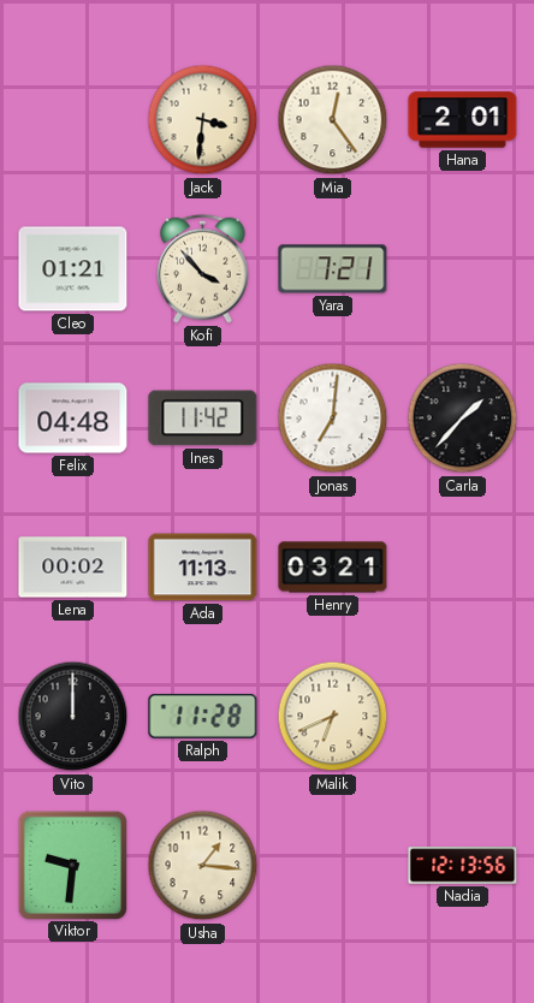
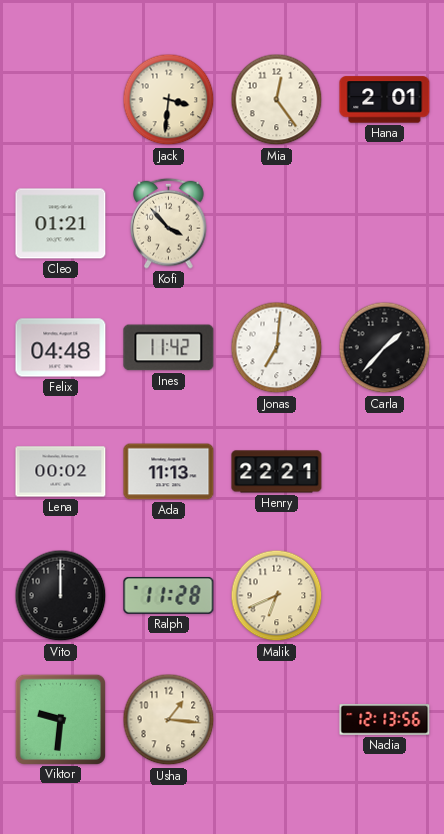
Yara: 7:21 -> none
Henry: 03:21 -> 22:21
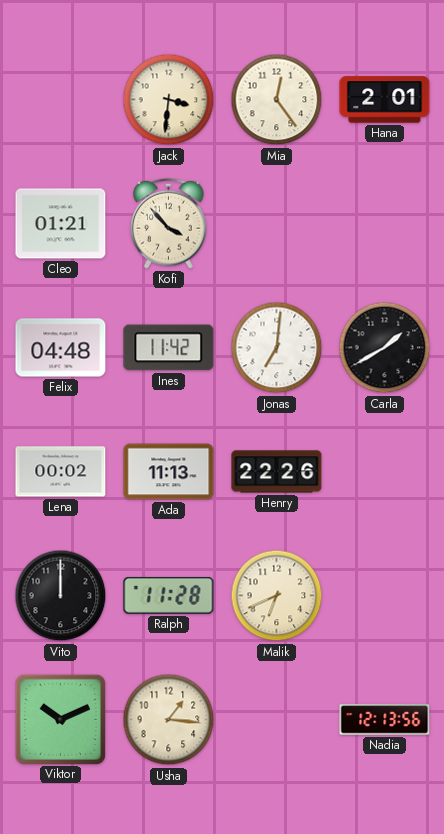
Carla: 1:37 -> 1:40
Henry: 22:21 -> 22:26
Viktor: 9:31 -> 10:11
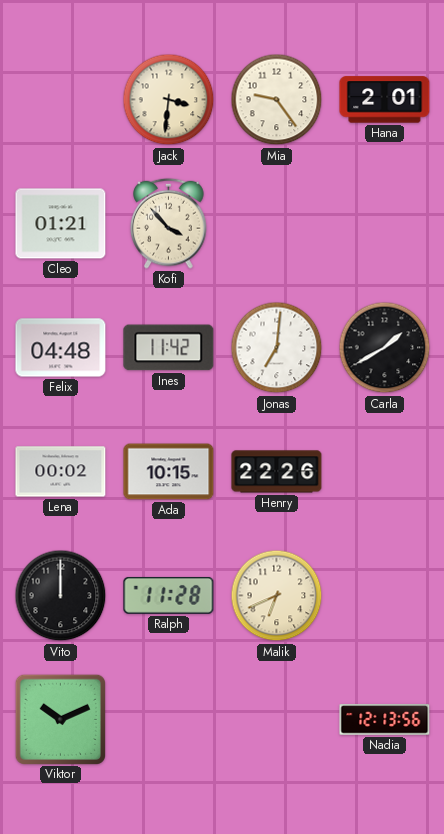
Mia: 12:24 -> 9:24
Ada: 11:13 -> 10:15
Usha: 1:16 -> none
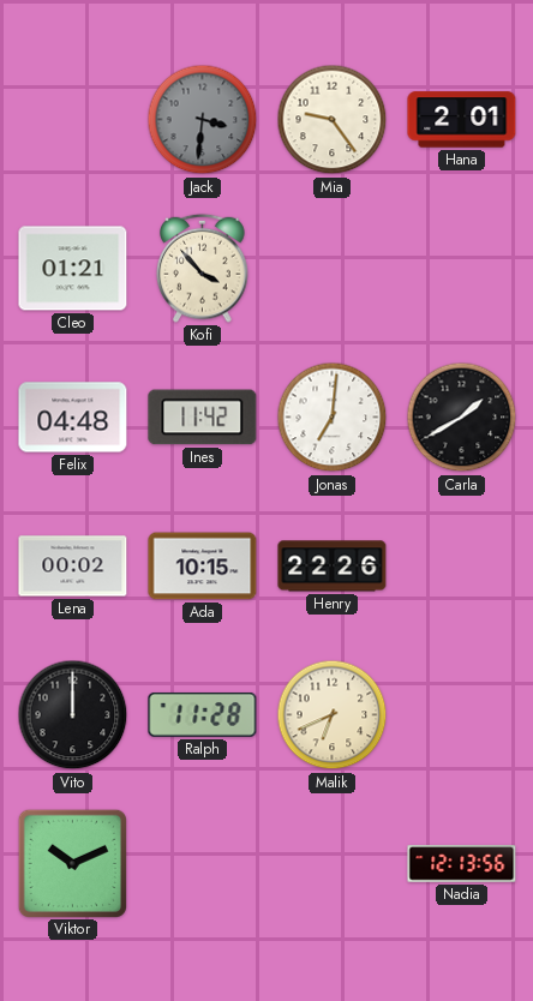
Jack dial: cream -> grey
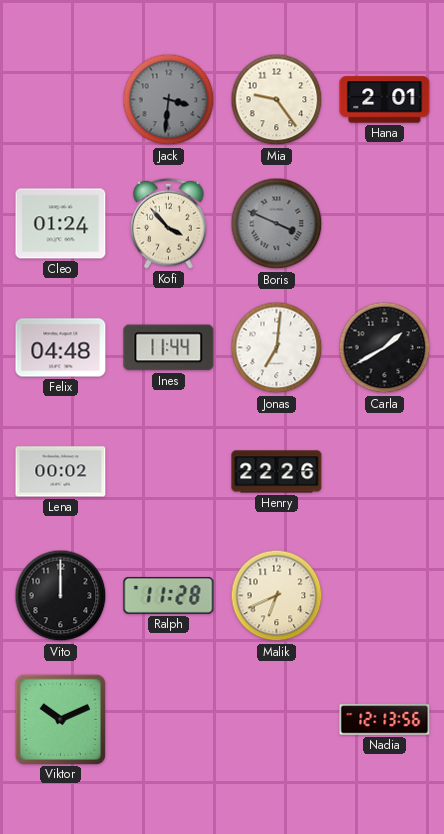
Cleo: 01:21 -> 01:24
Boris: none -> 3:49
Ines: 11:42 -> 11:44
Ada: 10:15 -> none
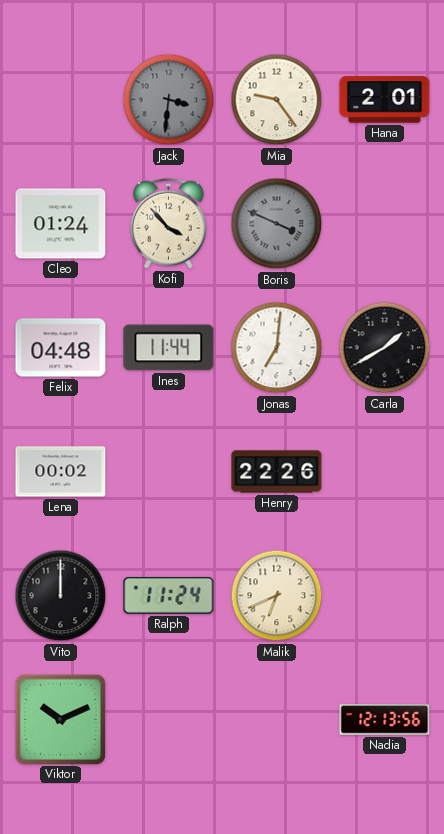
Ralph: 11:28 -> 11:24
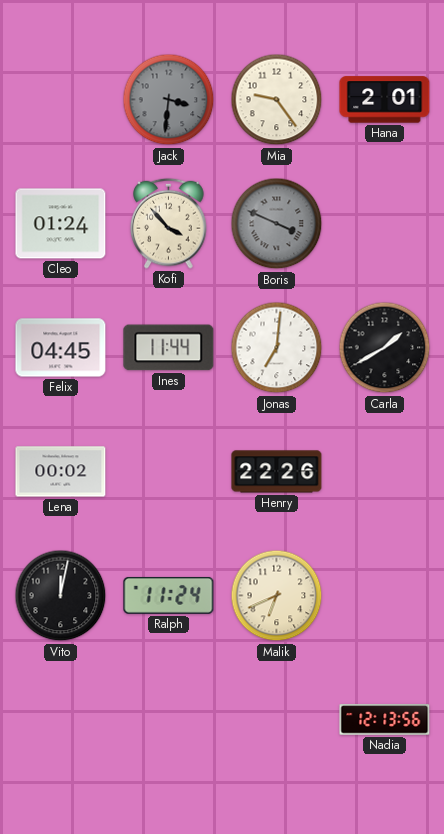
Felix: 04:48 -> 04:45
Vito: 12:00 -> 12:02
Viktor: 10:11 -> none
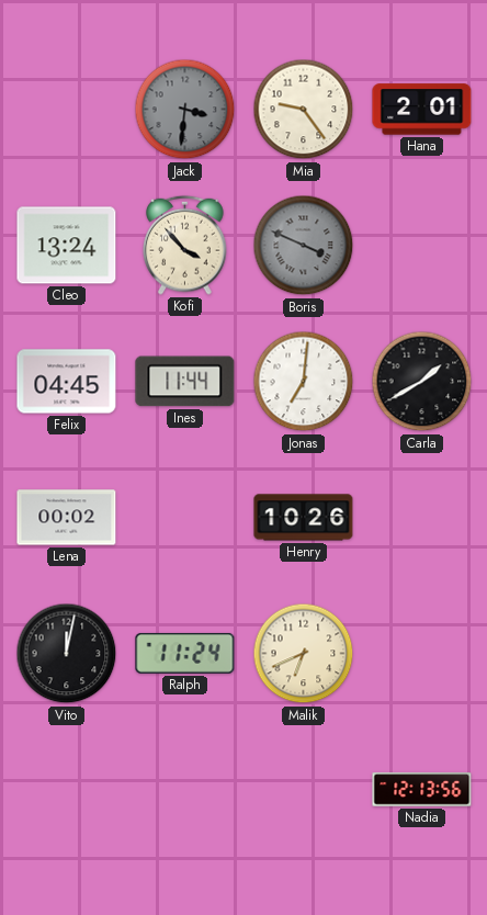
Cleo: 01:24 -> 13:24
Henry: 22:26 -> 10:26
